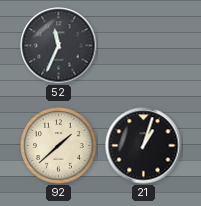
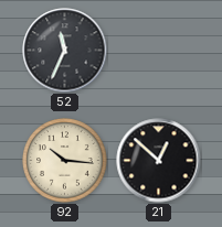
92: 1:38 -> 10:16
21: 1:03 -> 12:52
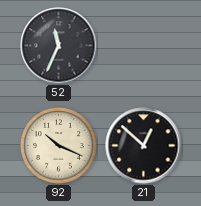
92: 10:16 -> 10:19
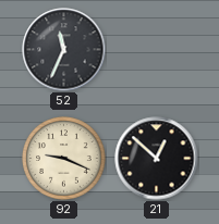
92: 10:19 -> 9:19
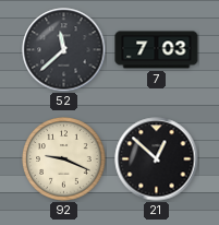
52: 11:34 -> 11:38
7: none -> 7:03
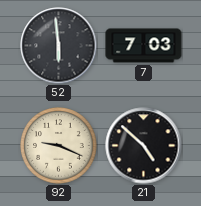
52: 11:38 -> 5:59
21: 12:52 -> 4:52
